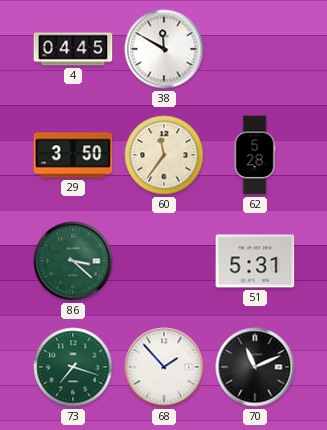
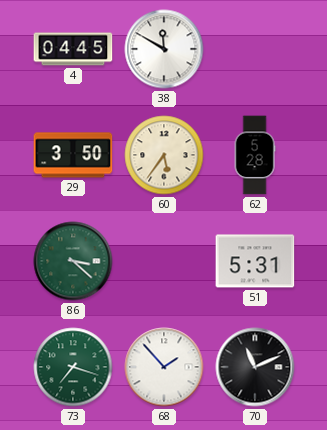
60: 11:36 -> 5:36
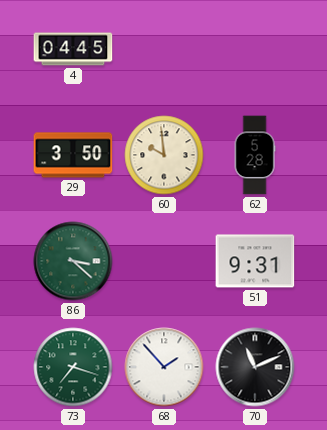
38: 11:50 -> none
60: 5:36 -> 9:59
51: 5:31 -> 9:31
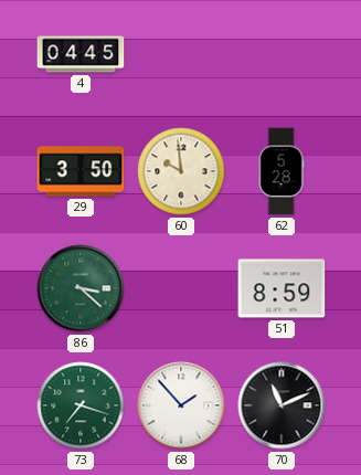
51: 9:31 -> 8:59
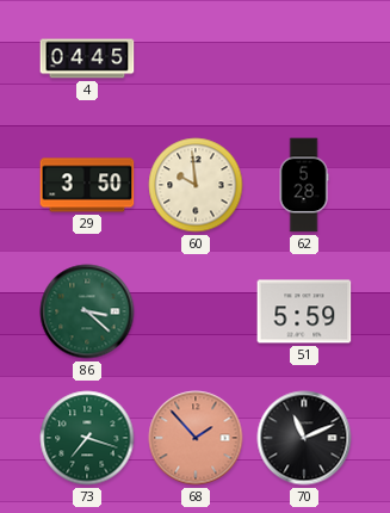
51: 8:59 -> 5:59
68 dial: white -> salmon
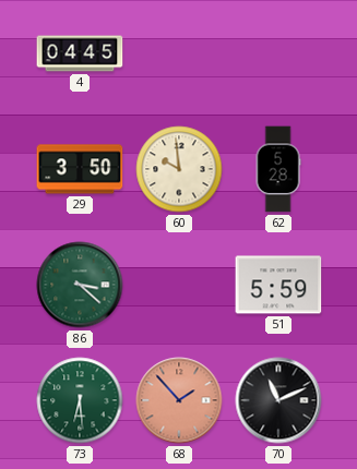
73: 7:18 -> 6:29
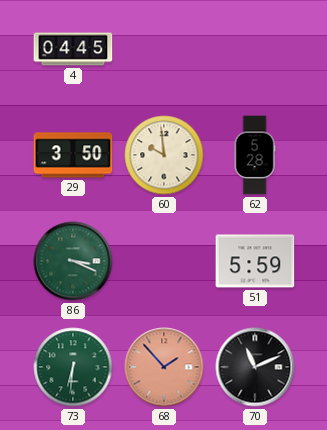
86: 3:22 -> 3:19
73: 6:29 -> 6:31
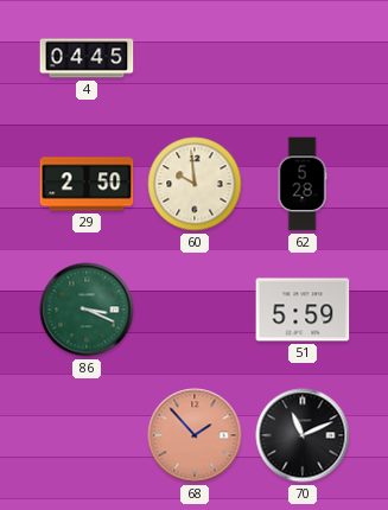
29: 3:50 -> 2:50
73: 6:31 -> none
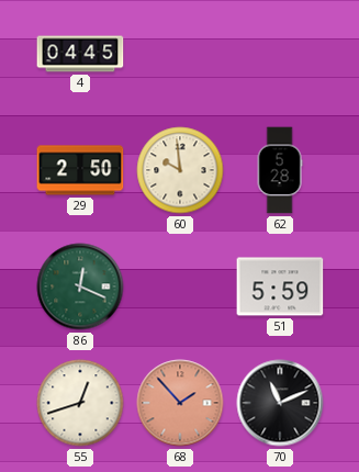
86: 3:19 -> 12:19
55: none -> 12:42
